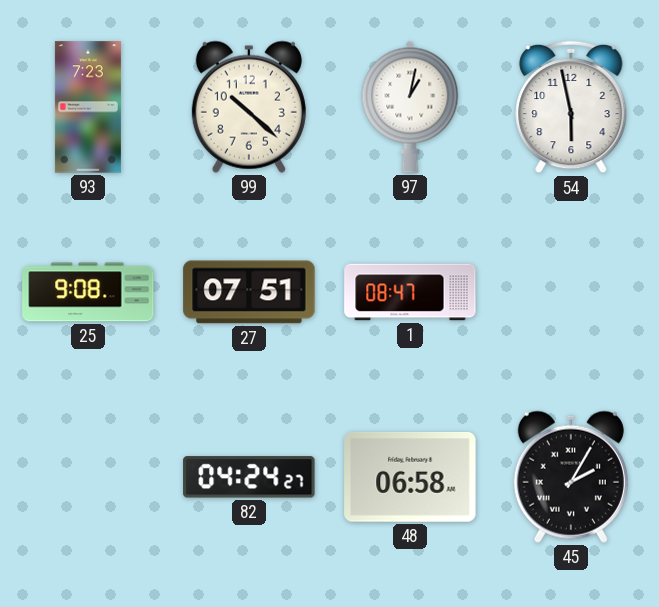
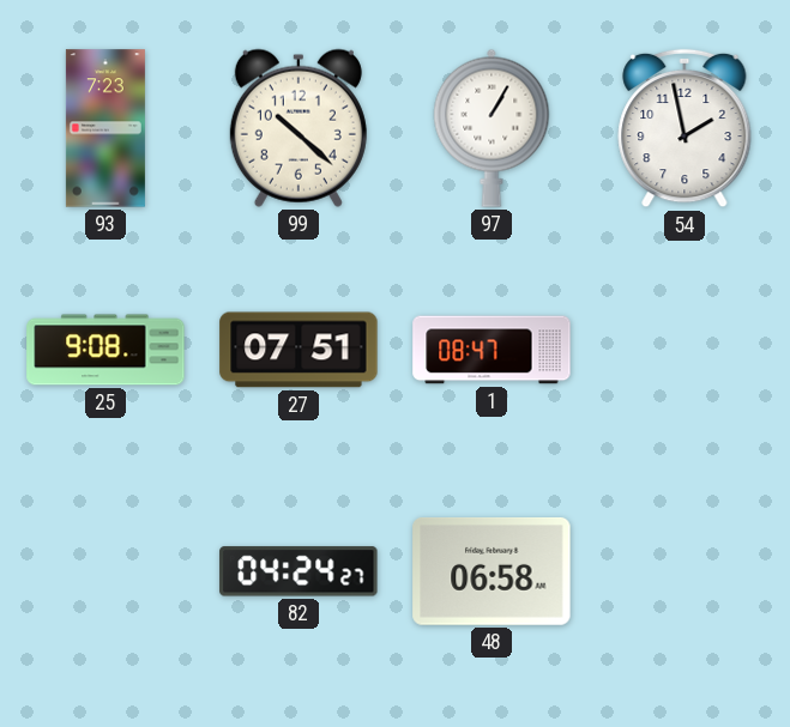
97: 1:02 -> 1:05
54: 5:58 -> 1:58
45: 2:05 -> none
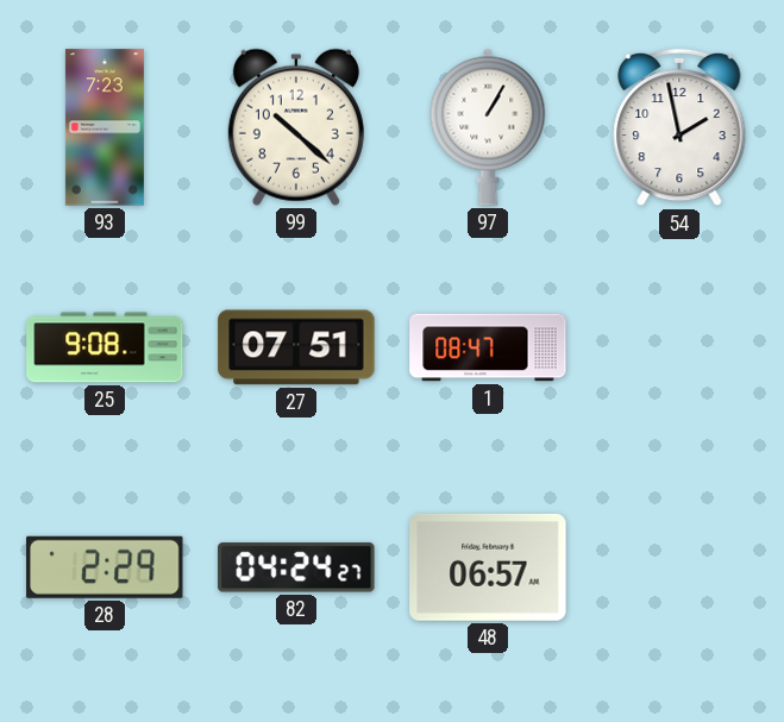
28: none -> 2:29
48: 06:58 -> 06:57
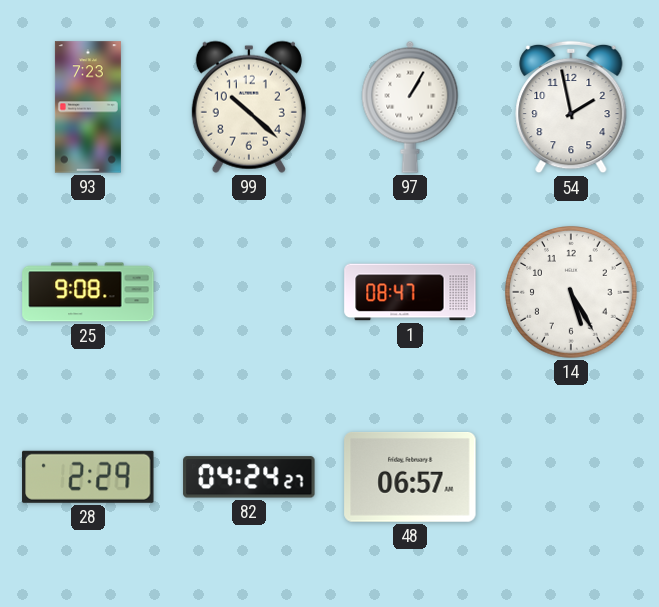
27: 07:51 -> none
14: none -> 5:25
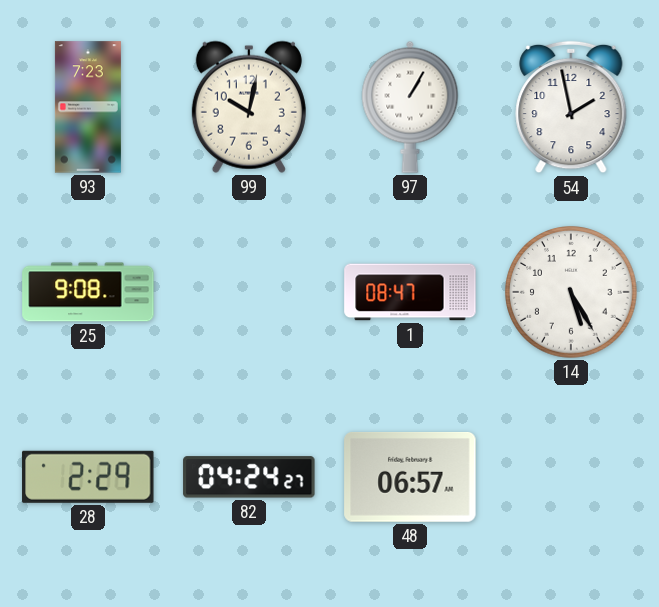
99: 10:22 -> 10:02
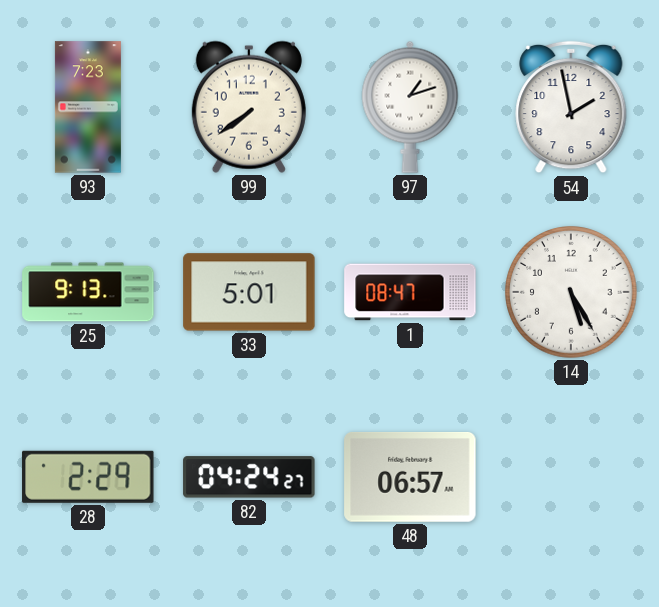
99: 10:02 -> 7:39
97: 1:05 -> 1:12
25: 9:08 -> 9:13
33: none -> 5:01
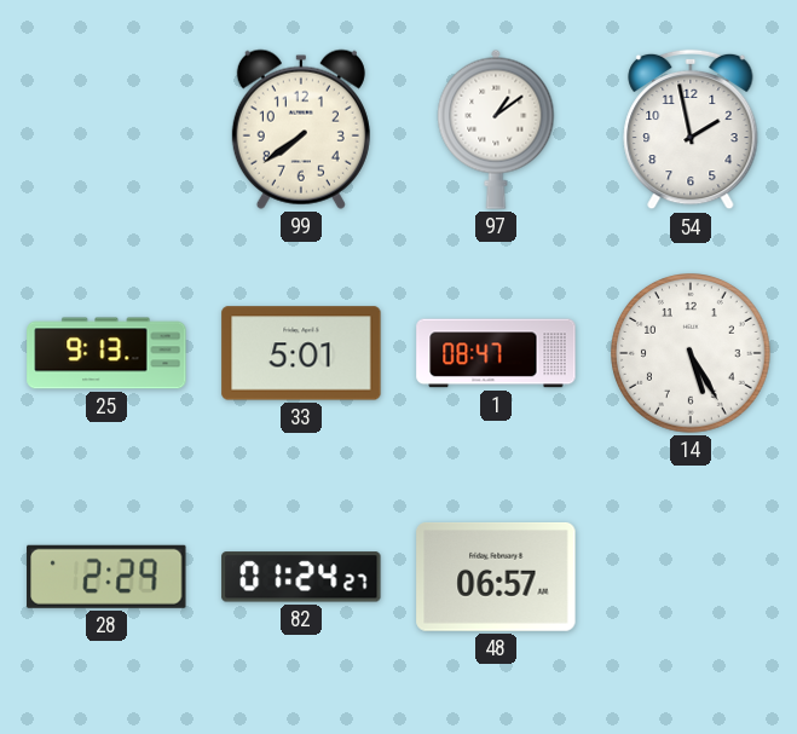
93: 7:23 -> none
97: 1:12 -> 1:09
82: 04:24 -> 01:24
